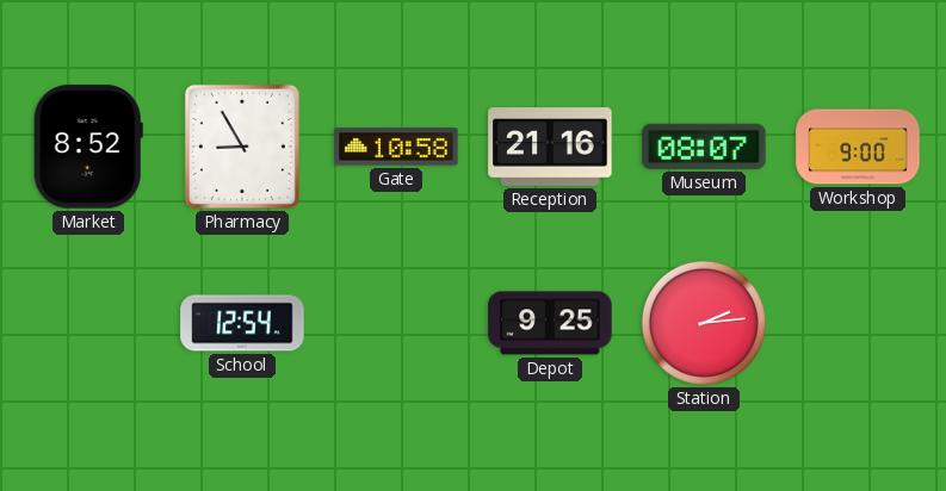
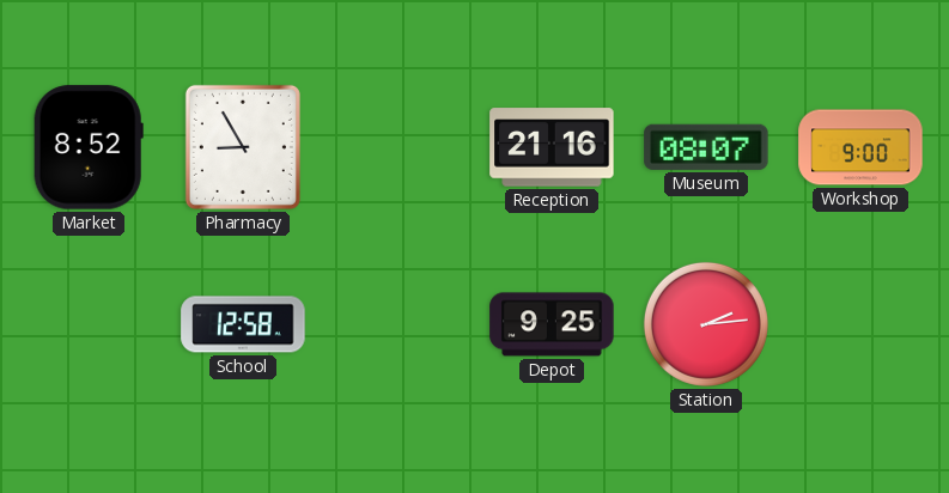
Gate: 10:58 -> none
School: 12:54 -> 12:58
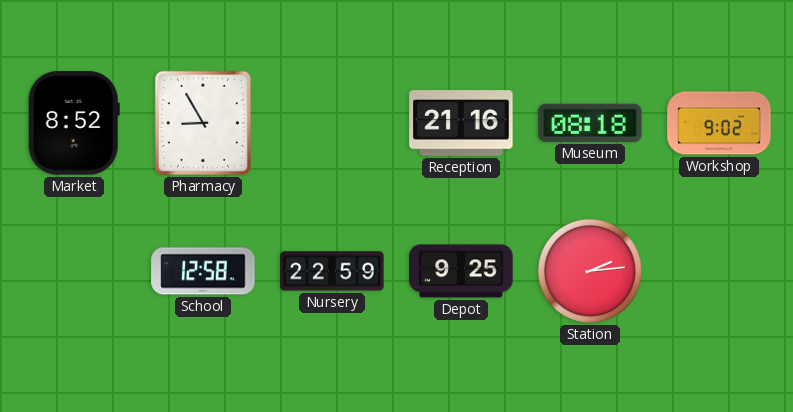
Museum: 08:07 -> 08:18
Workshop: 9:00 -> 9:02
Nursery: none -> 22:59
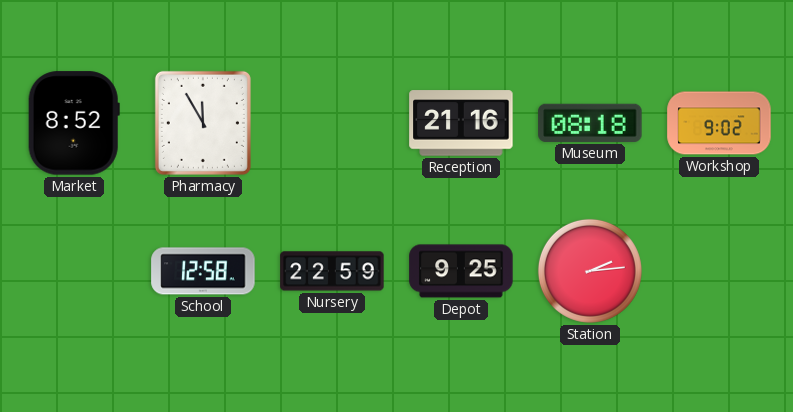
Pharmacy: 8:55 -> 11:55
